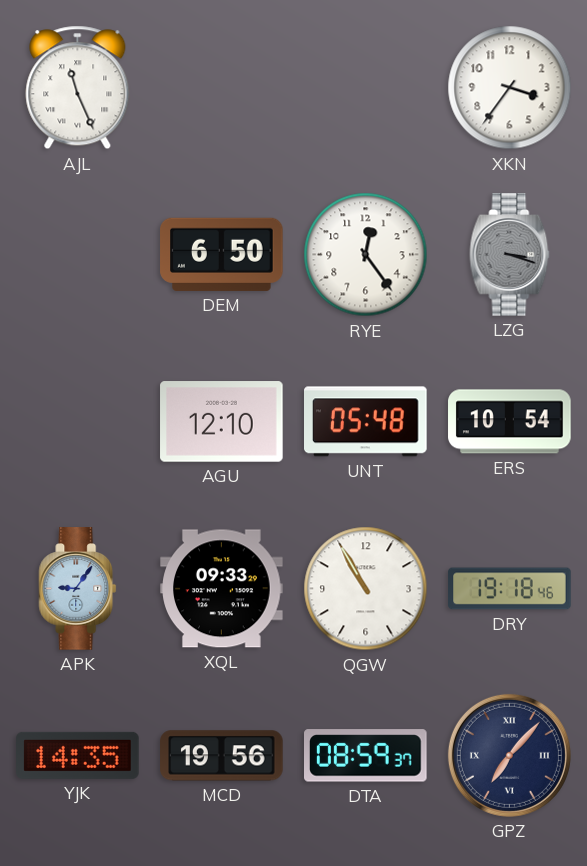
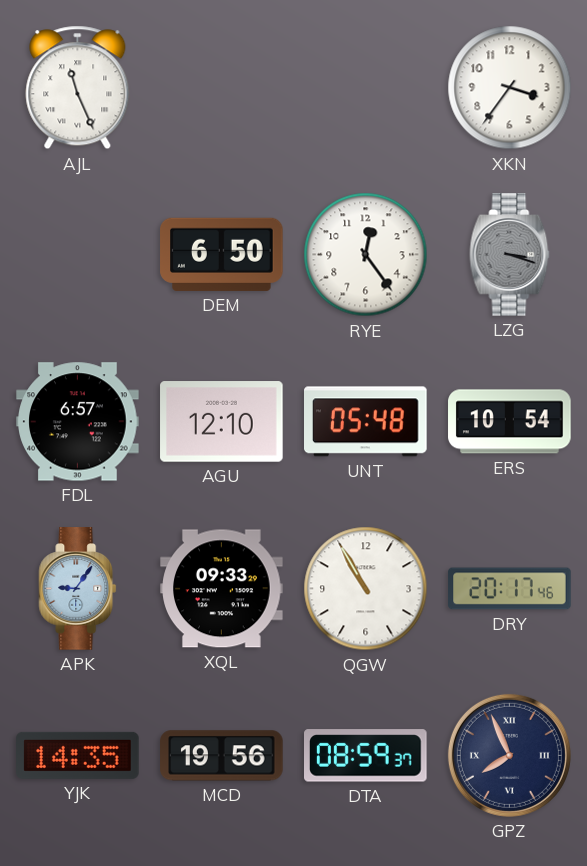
FDL: none -> 6:57
DRY: 19:18 -> 20:17
GPZ: 7:07 -> 7:56
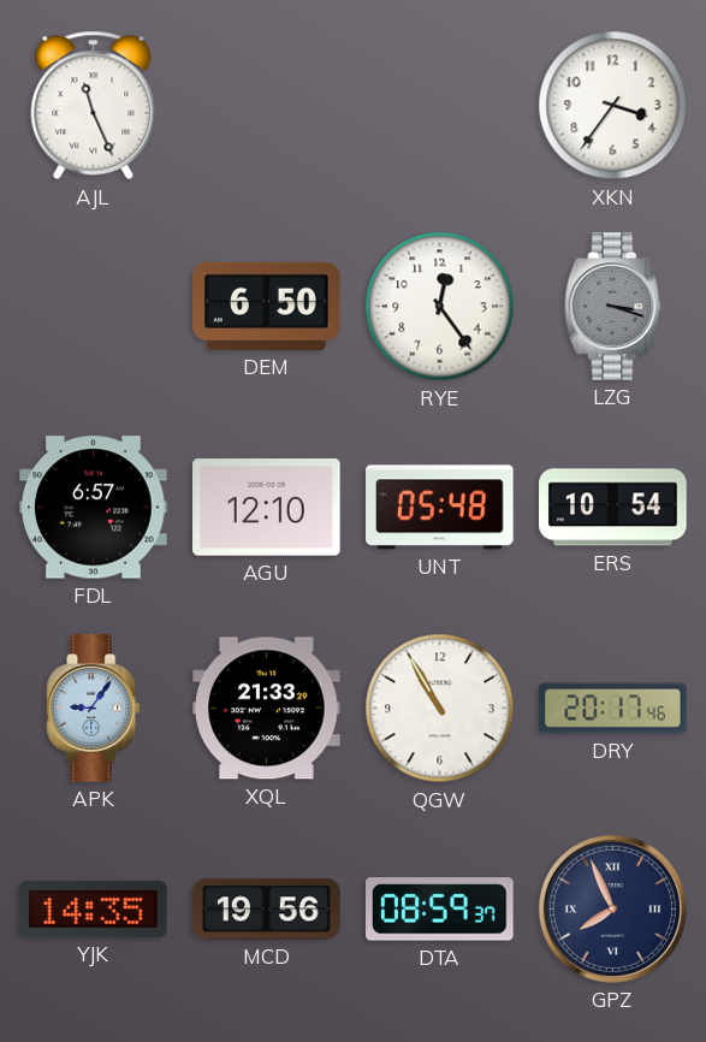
XQL: 09:33 -> 21:33
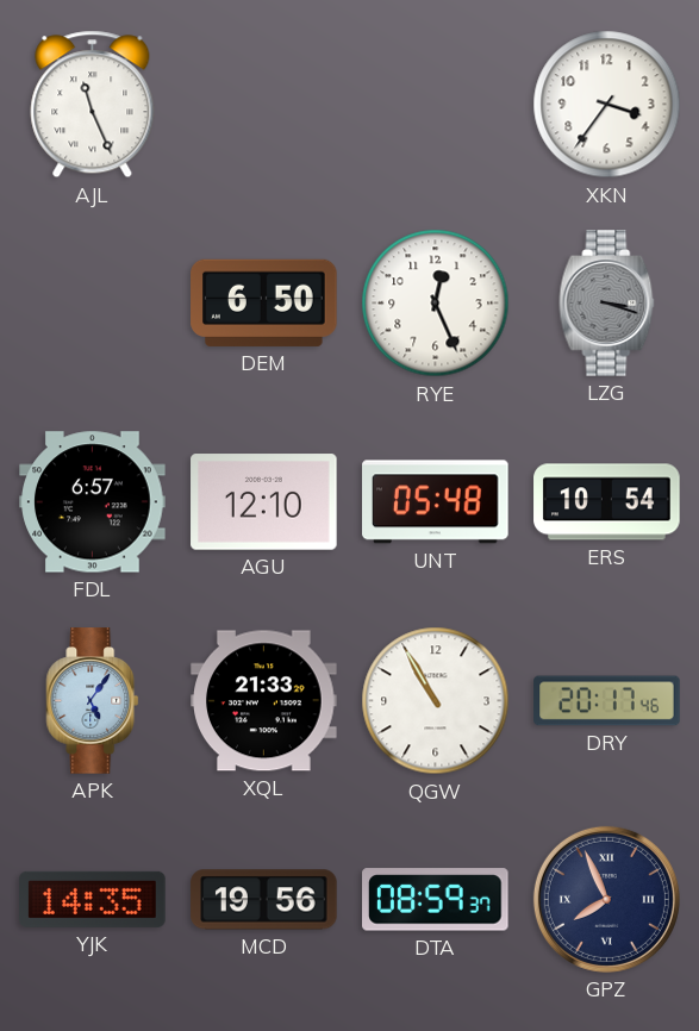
RYE: 12:24 -> 12:26
APK: 9:06 -> 5:06
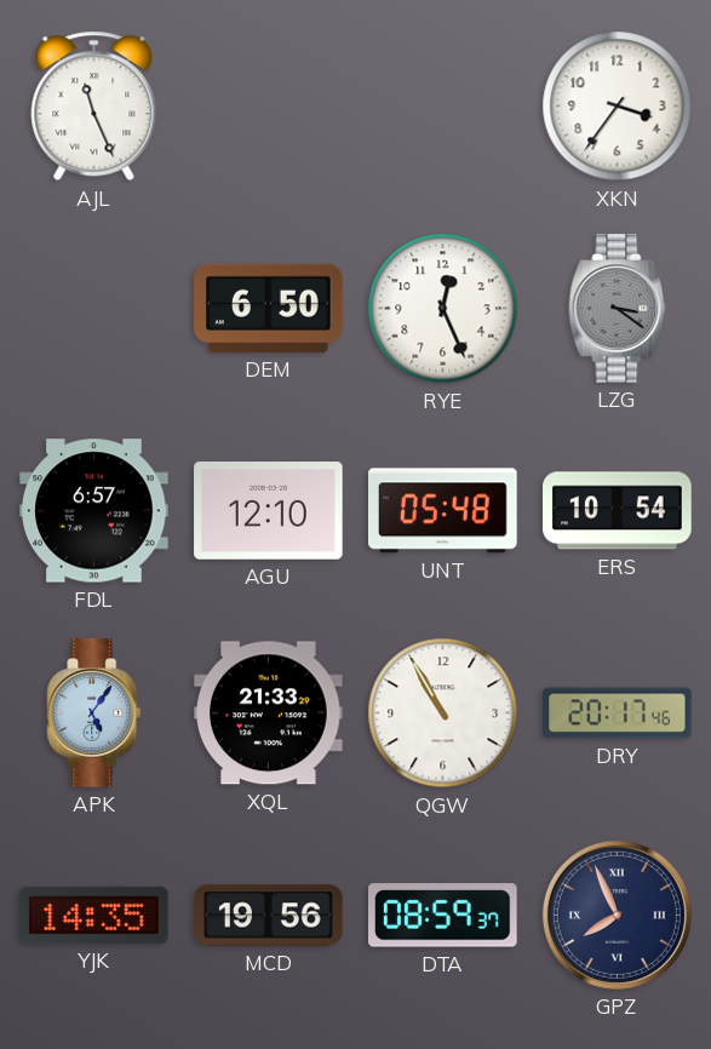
LZG: 3:18 -> 3:21
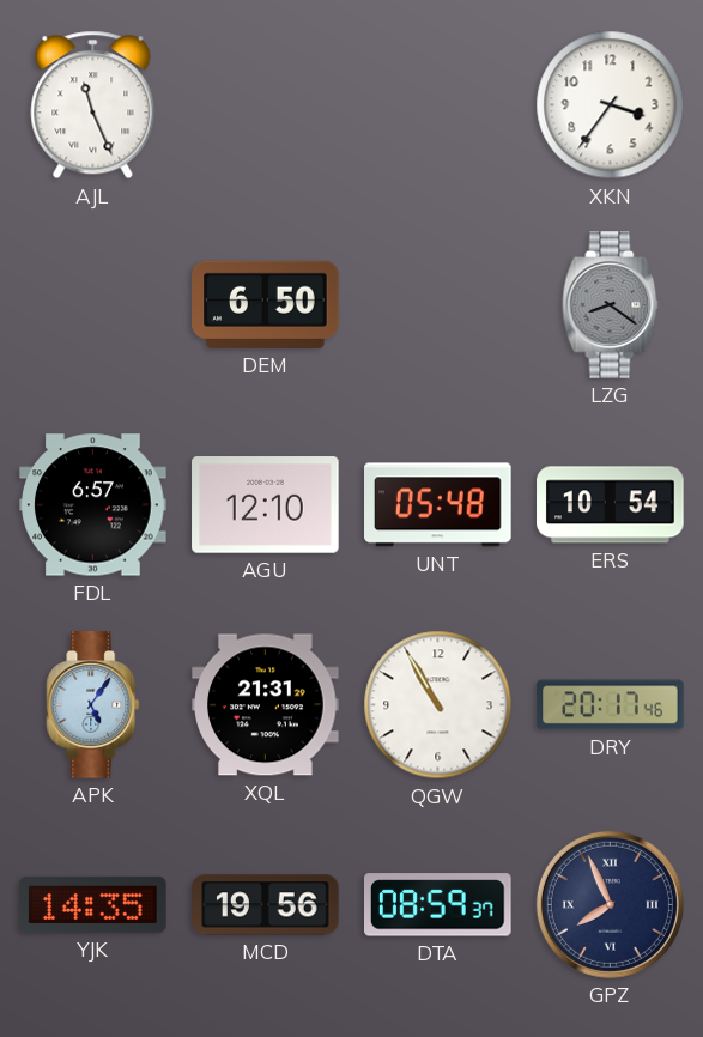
RYE: 12:26 -> none
LZG: 3:21 -> 8:21
XQL: 21:33 -> 21:31
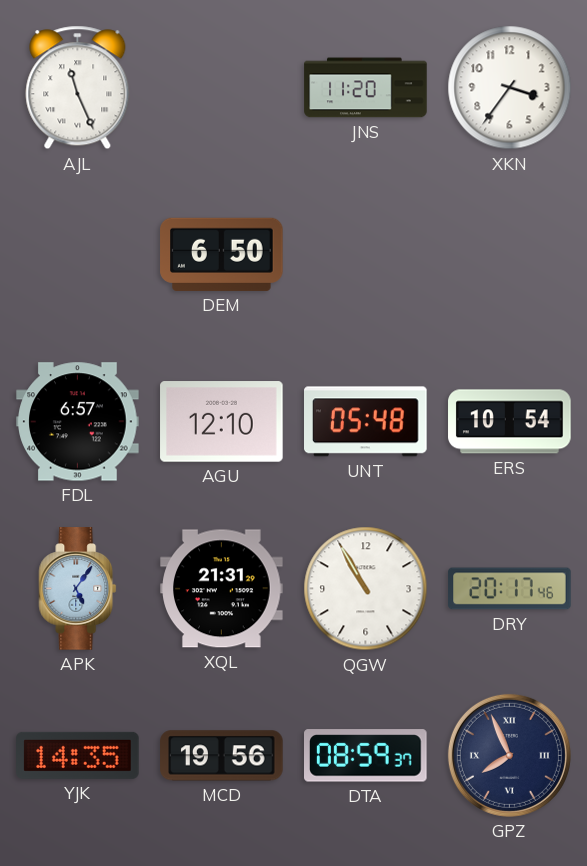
JNS: none -> 11:20
LZG: 8:21 -> none
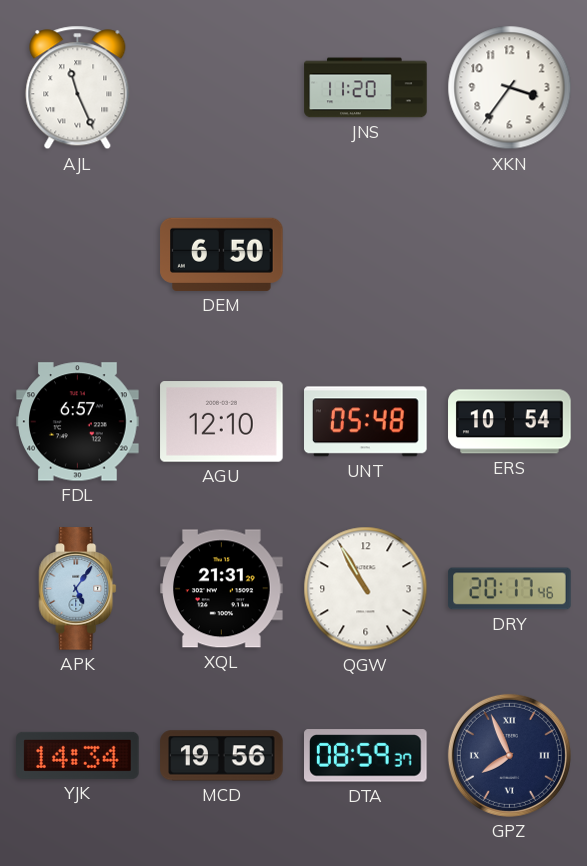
YJK: 14:35 -> 14:34
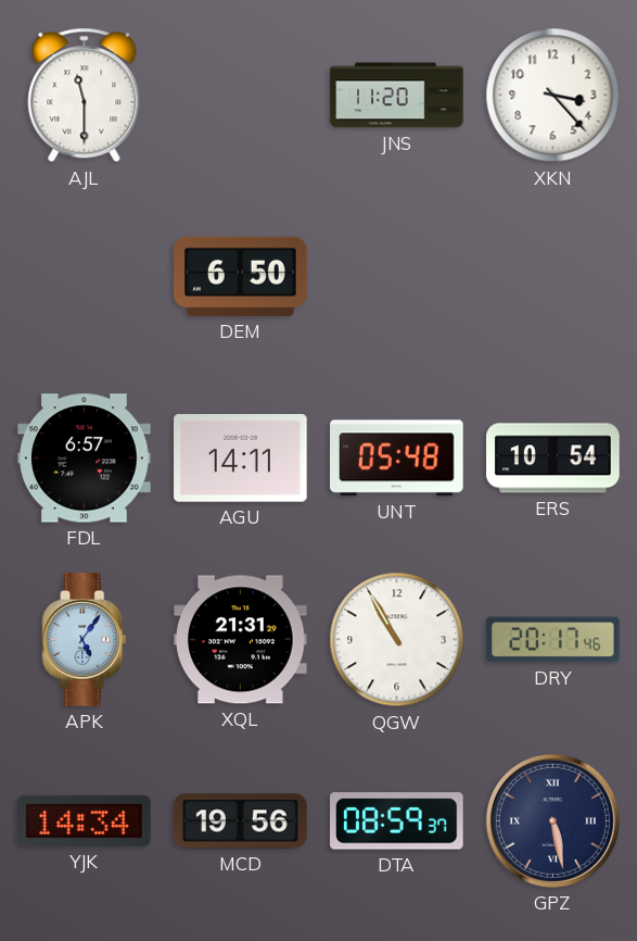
AJL: 11:26 -> 11:30
XKN: 3:36 -> 3:23
AGU: 12:10 -> 14:11
GPZ: 7:56 -> 5:28
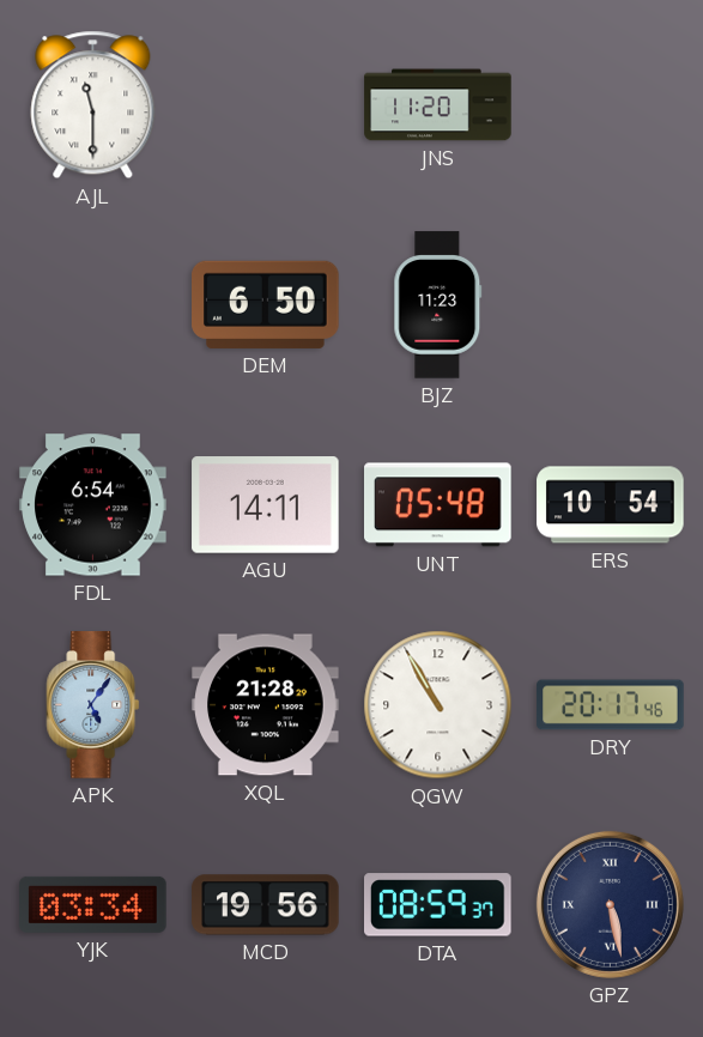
XKN: 3:23 -> none
BJZ: none -> 11:23
FDL: 6:57 -> 6:54
XQL: 21:31 -> 21:28
YJK: 14:34 -> 03:34
